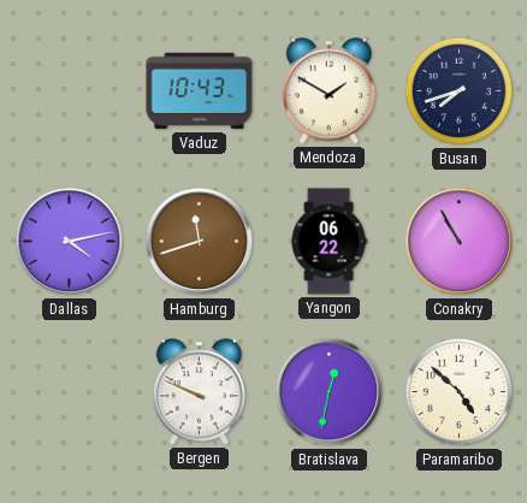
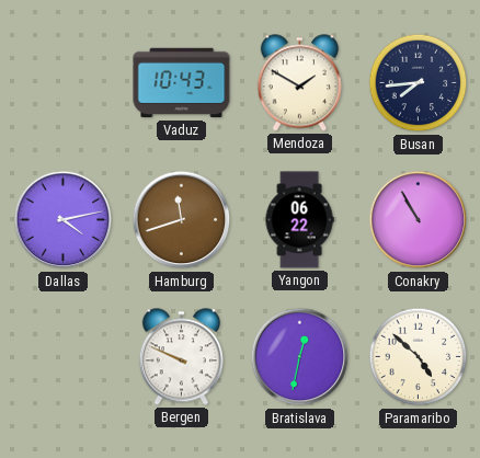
Busan: 7:42 -> 7:44
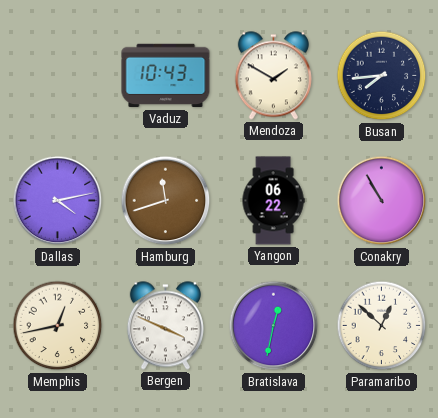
Memphis: none -> 12:43
Bergen: 9:49 -> 3:49
Paramaribo: 4:52 -> 12:52
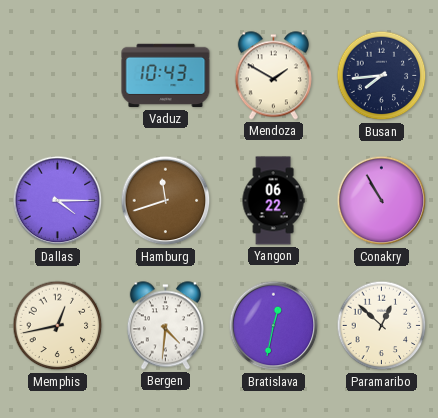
Dallas: 4:13 -> 4:15
Bergen: 3:49 -> 4:31
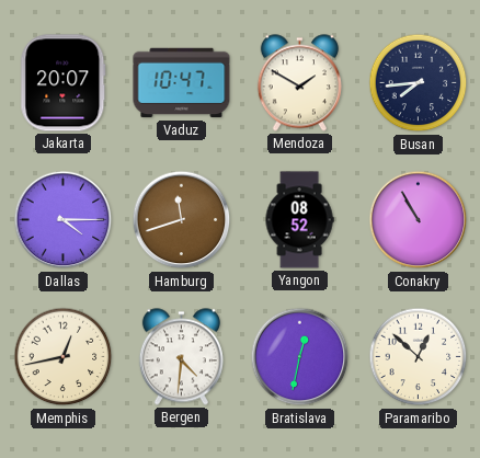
Jakarta: none -> 20:07
Vaduz: 10:43 -> 10:47
Yangon: 06:22 -> 08:52
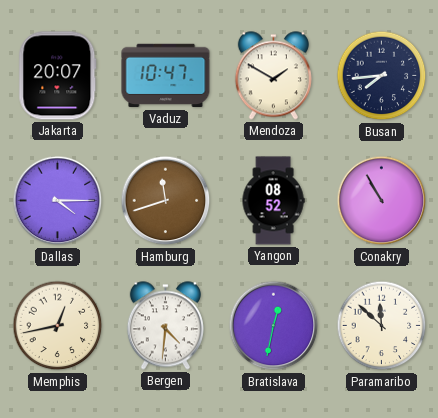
Paramaribo: 12:52 -> 11:52
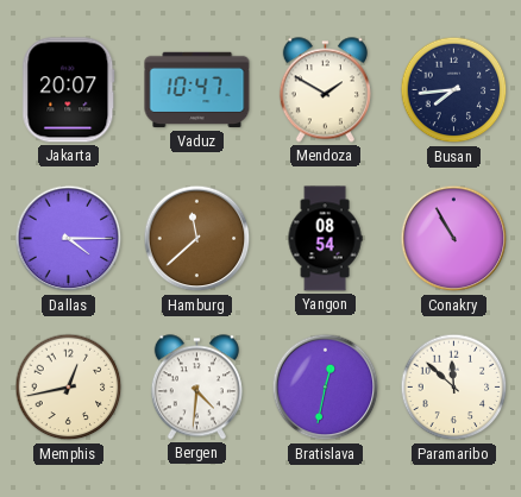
Hamburg: 11:42 -> 11:38
Yangon: 08:52 -> 08:54
